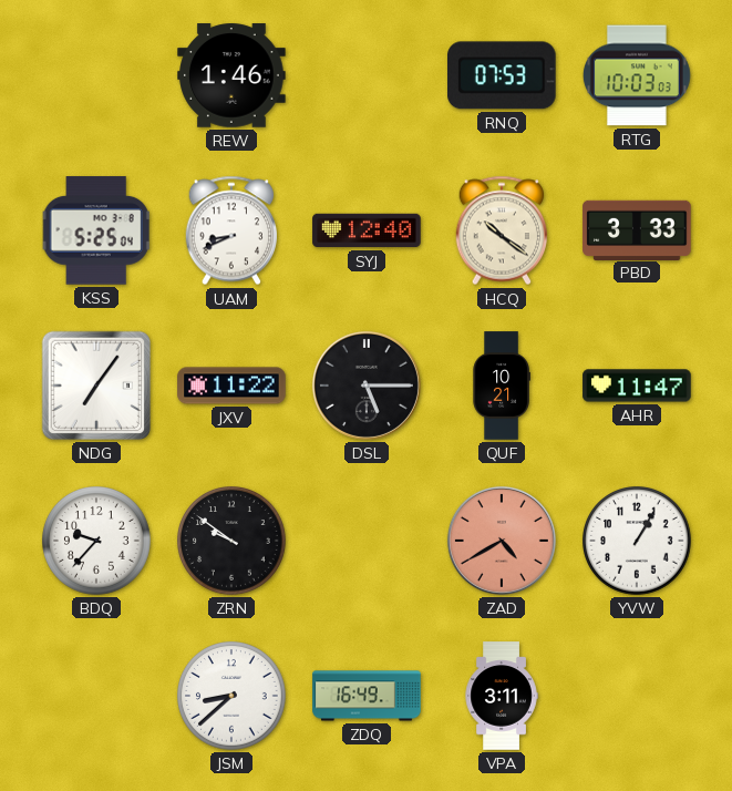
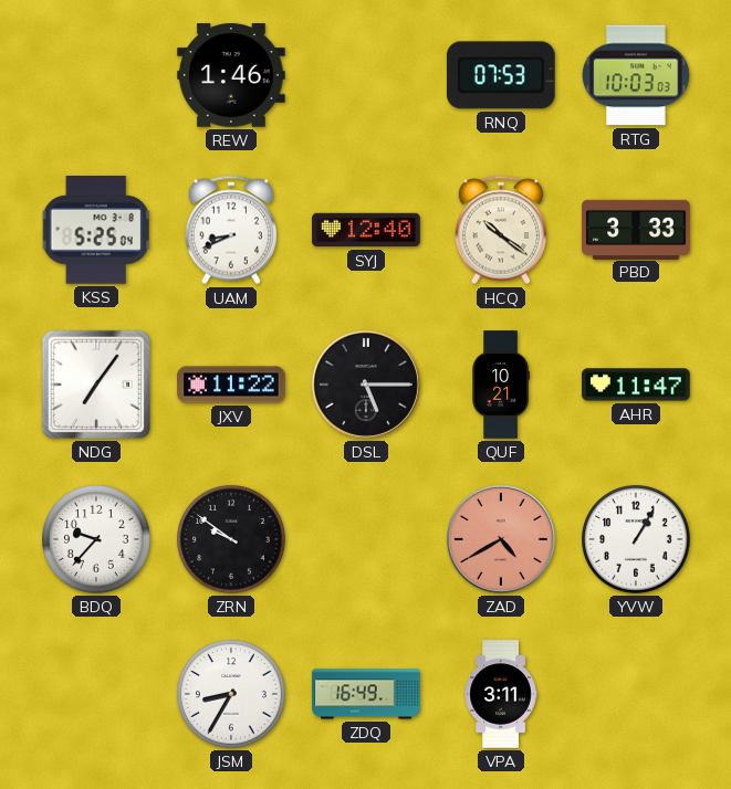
JSM: 8:38 -> 8:35
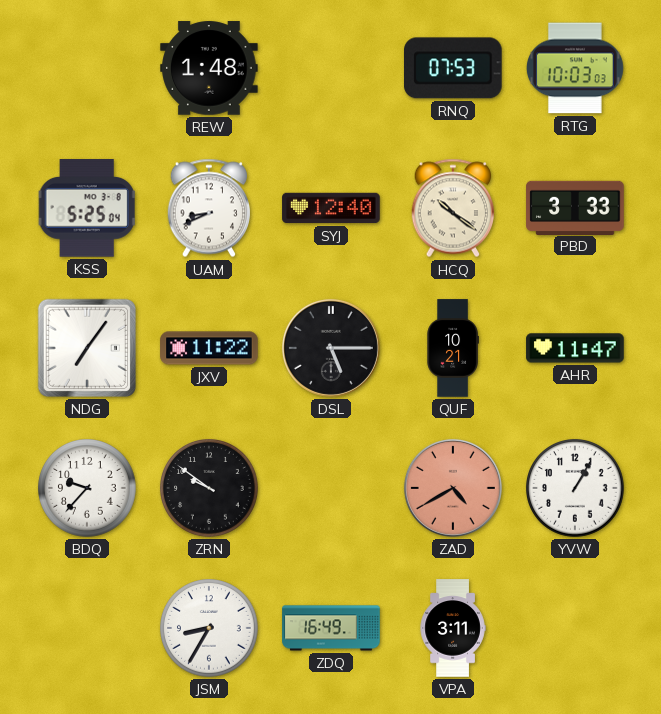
REW: 1:46 -> 1:48
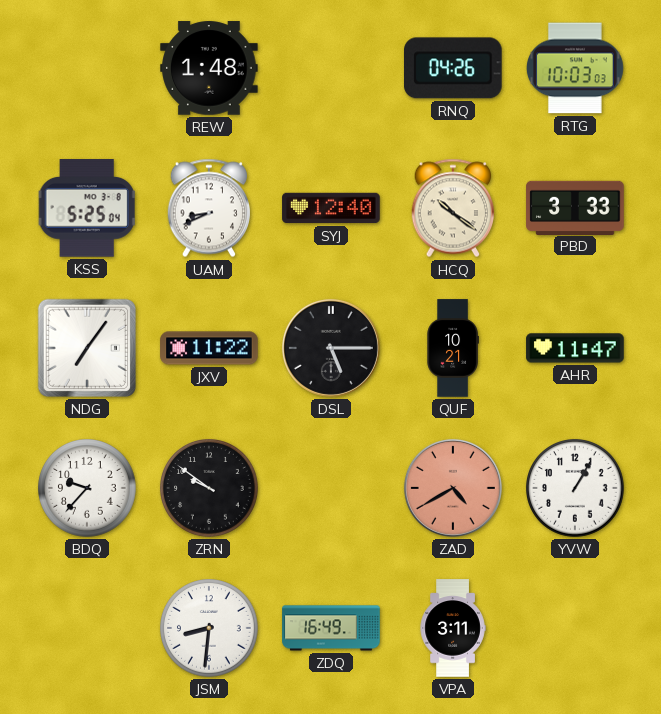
RNQ: 07:53 -> 04:26
JSM: 8:35 -> 8:31
